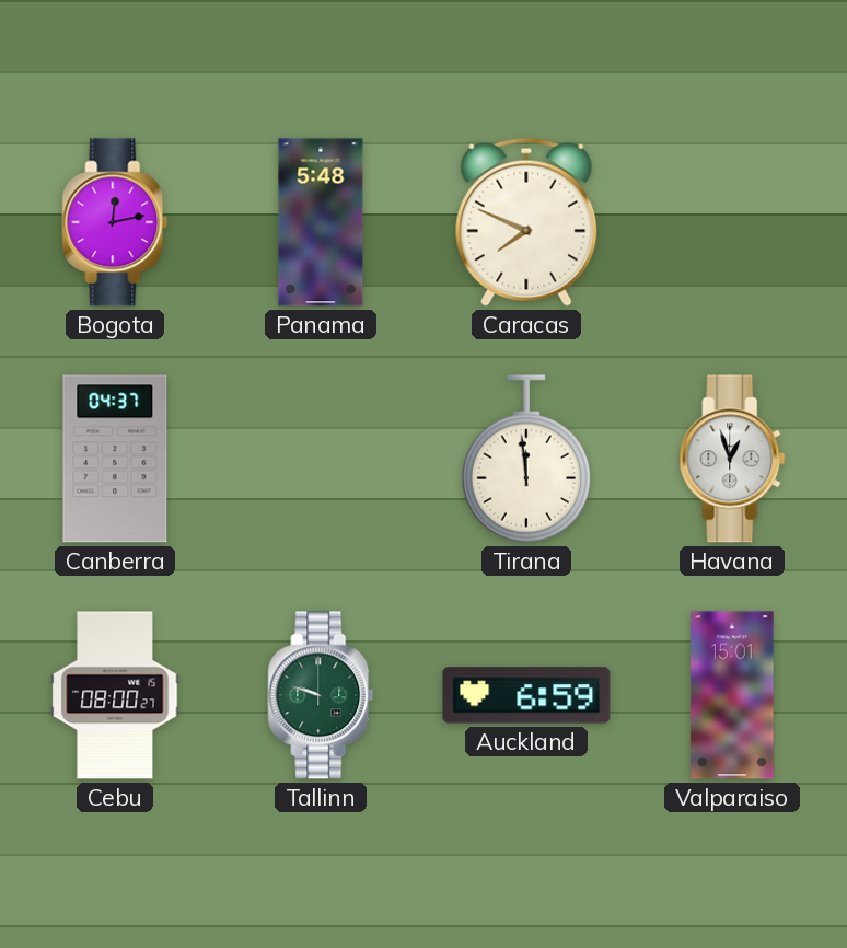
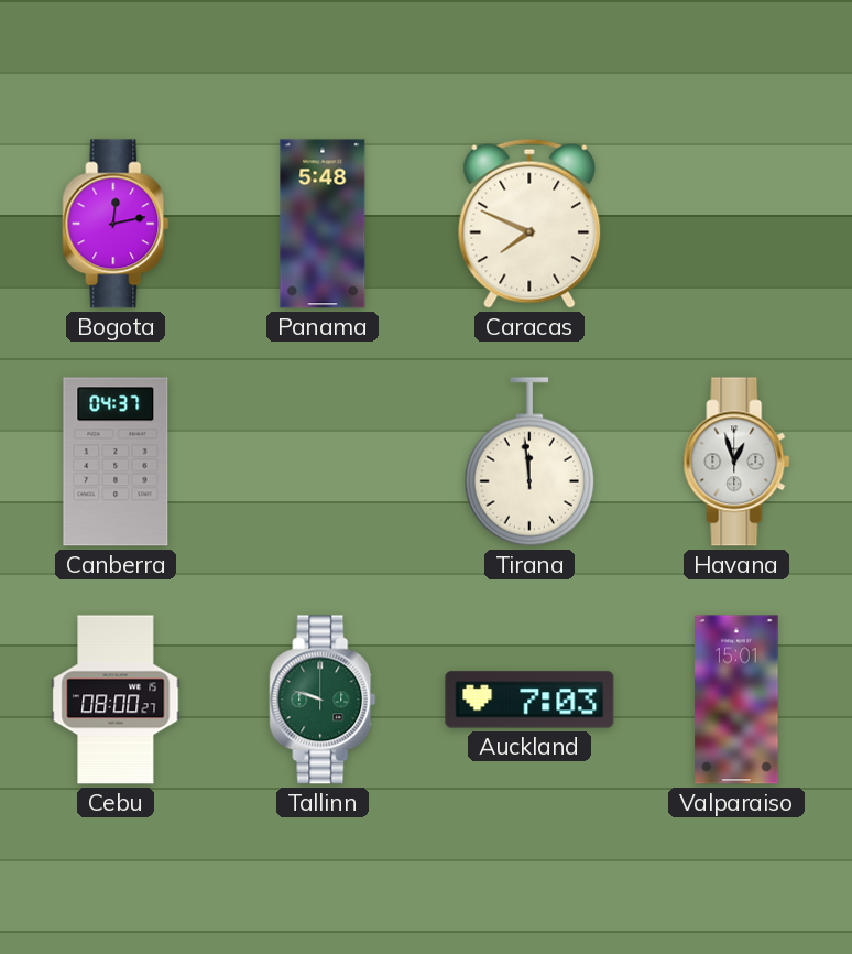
Auckland: 6:59 -> 7:03
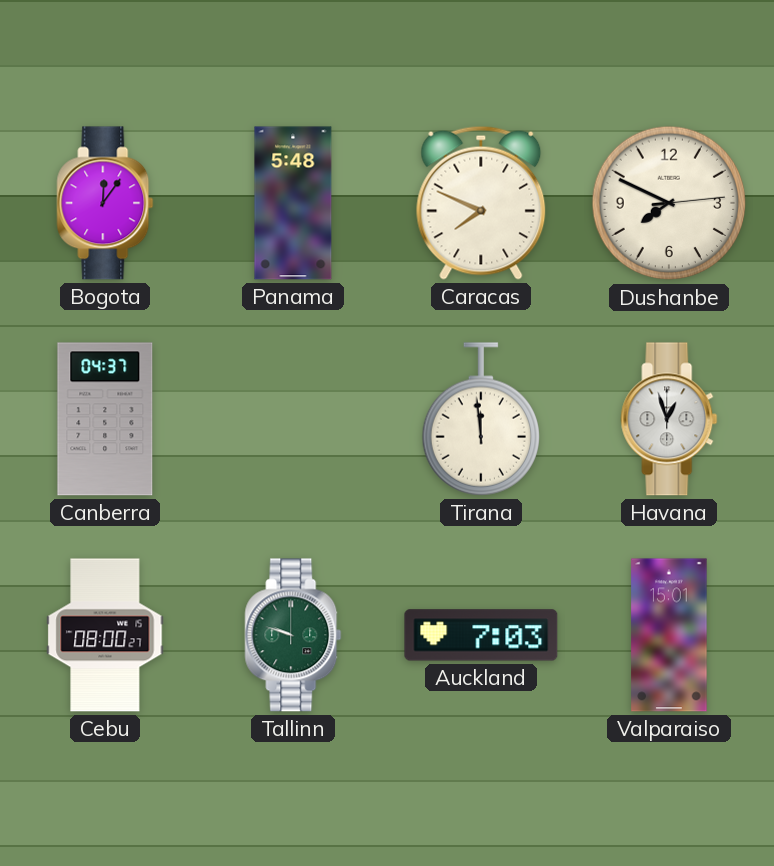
Bogota: 12:13 -> 12:06
Dushanbe: none -> 7:49
